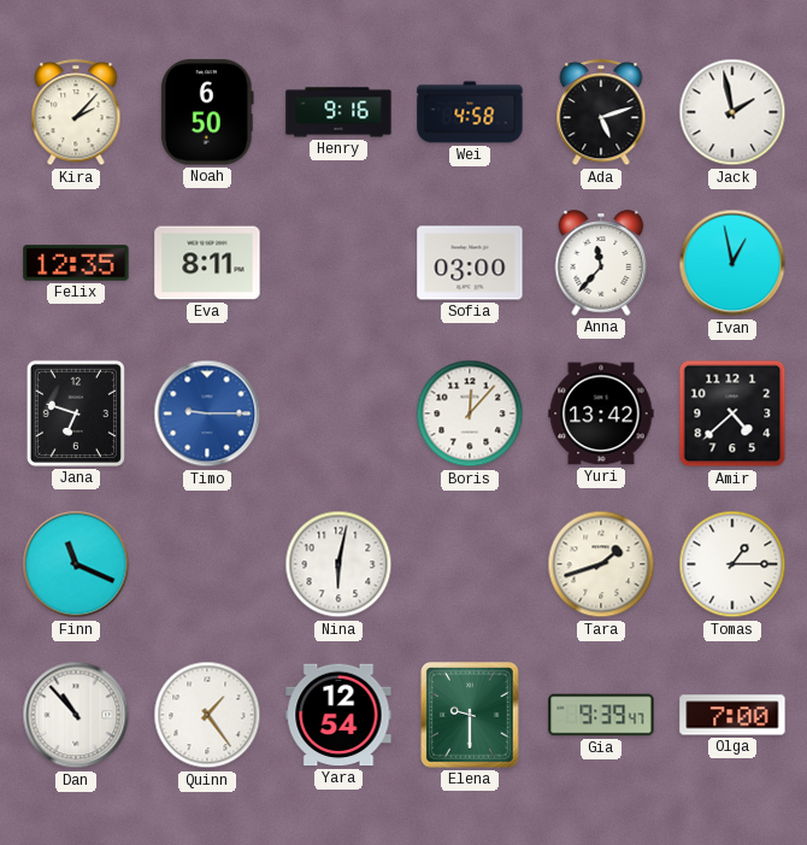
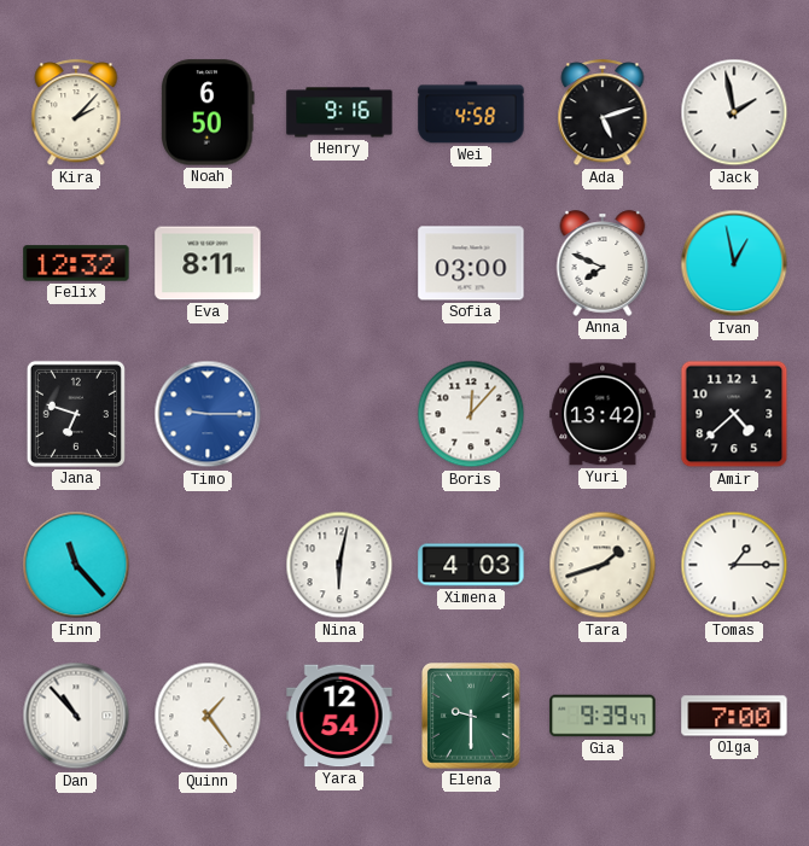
Felix: 12:35 -> 12:32
Anna: 11:37 -> 7:49
Finn: 11:19 -> 11:23
Ximena: none -> 4:03
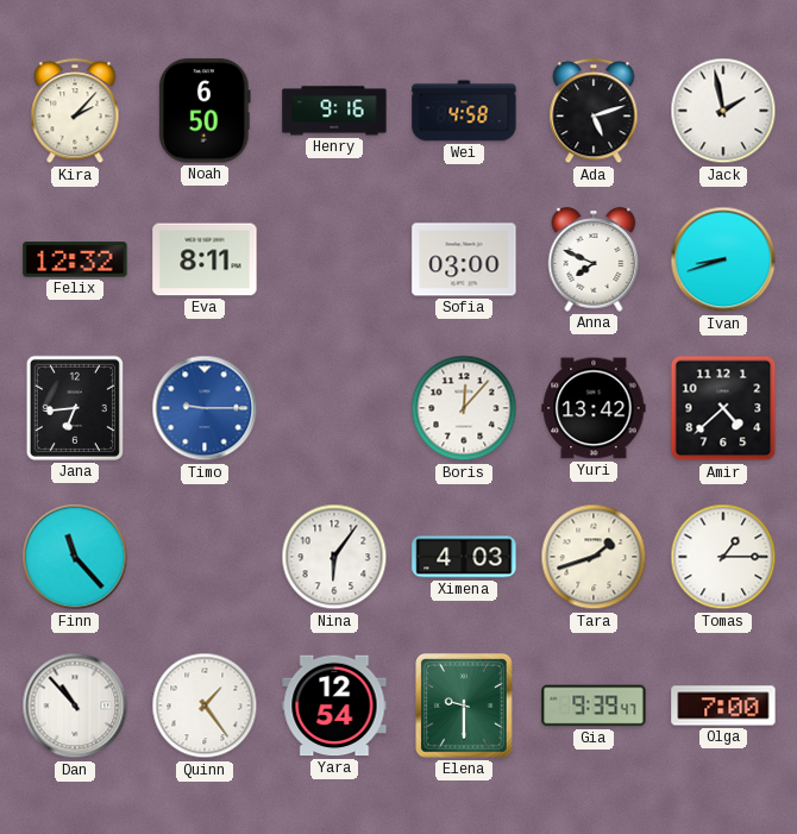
Ivan: 12:58 -> 8:42
Jana: 6:48 -> 6:44
Nina: 6:02 -> 6:06
